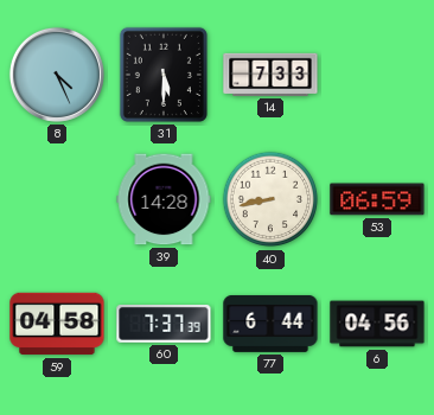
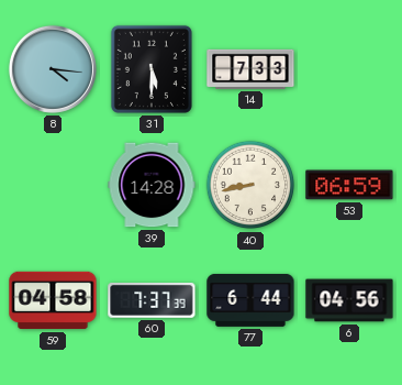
8: 4:26 -> 4:16
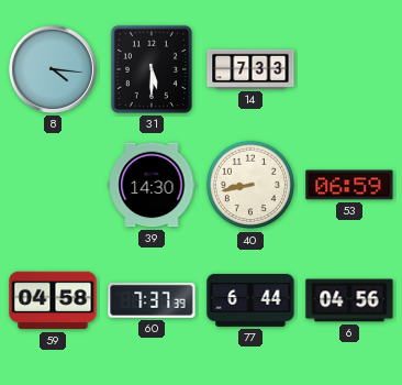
39: 14:28 -> 14:30
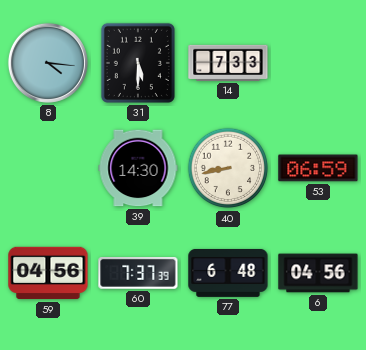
59: 04:58 -> 04:56
77: 6:44 -> 6:48
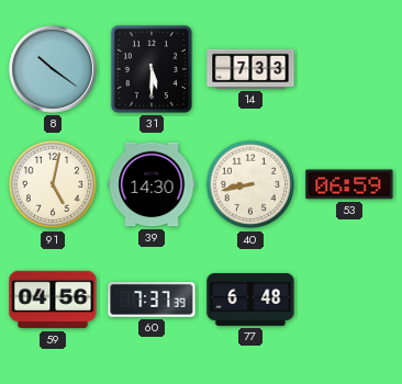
8: 4:16 -> 10:21
91: none -> 5:02
6: 04:56 -> none
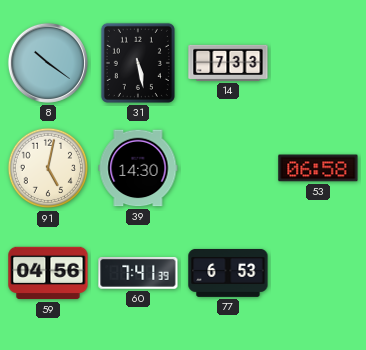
31: 5:30 -> 5:28
40: 8:43 -> none
53: 06:59 -> 06:58
60: 7:37 -> 7:41
77: 6:48 -> 6:53
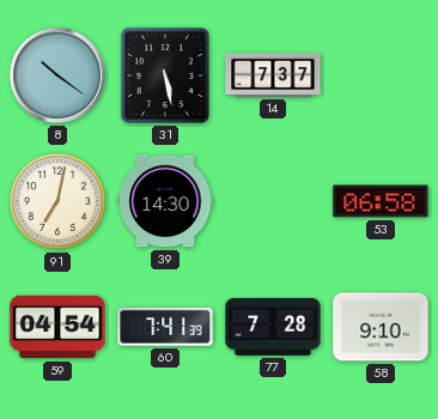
14: 7:33 -> 7:37
91: 5:02 -> 7:02
59: 04:56 -> 04:54
77: 6:53 -> 7:28
58: none -> 9:10
